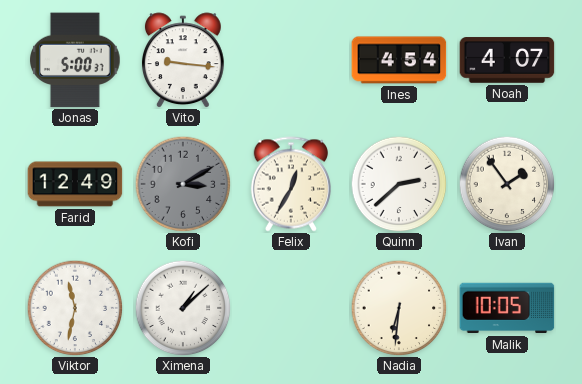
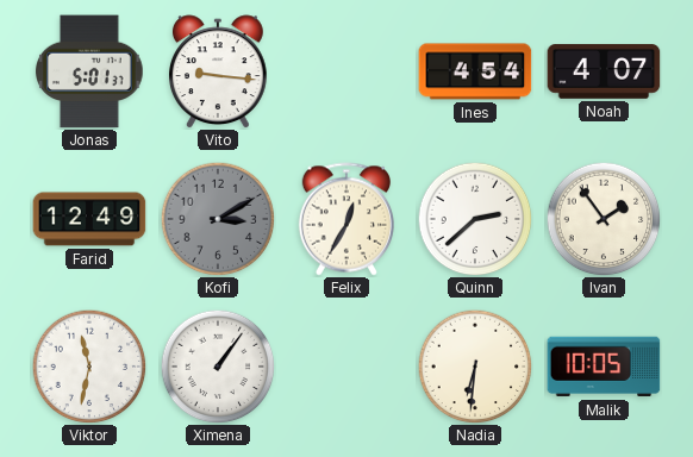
Jonas: 5:00 -> 5:01
Ximena: 1:08 -> 1:06
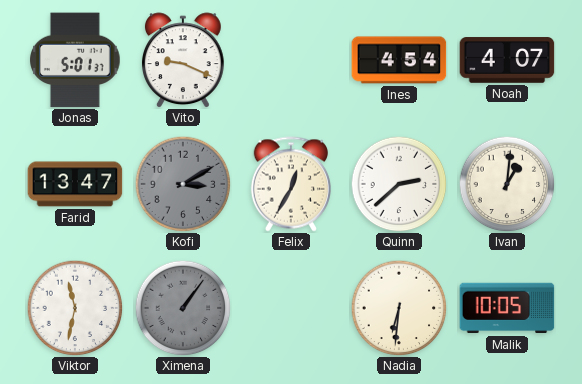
Vito: 9:16 -> 9:19
Farid: 12:49 -> 13:47
Ivan: 1:54 -> 1:01
Ximena dial: white -> grey
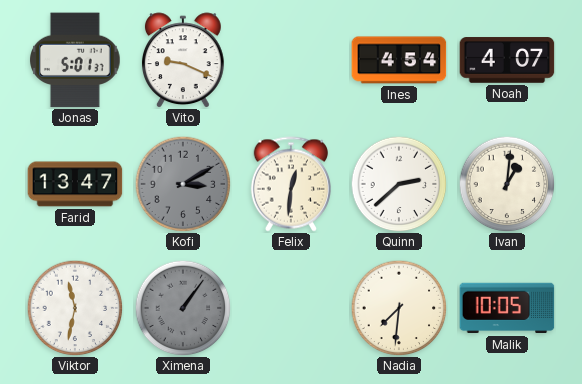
Felix: 12:35 -> 12:31
Nadia: 6:31 -> 7:31
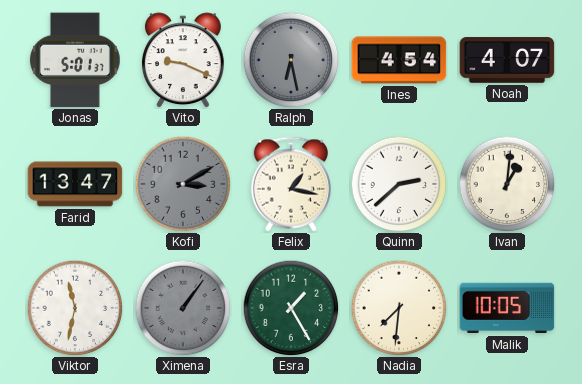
Ralph: none -> 6:28
Felix: 12:31 -> 1:17
Esra: none -> 1:25
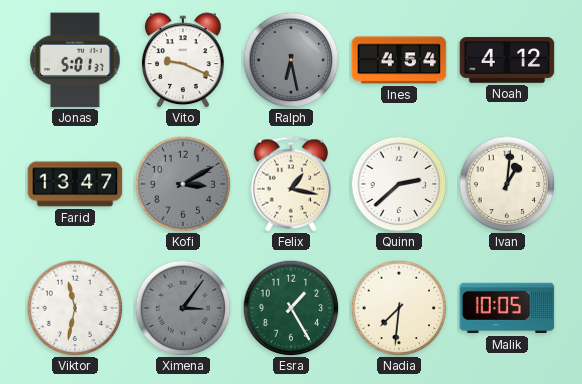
Noah: 4:07 -> 4:12
Ximena: 1:06 -> 3:06
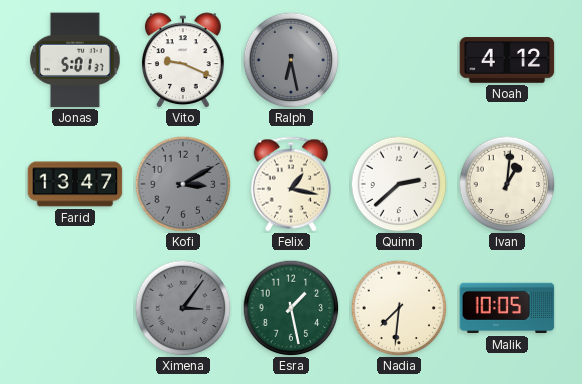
Ines: 4:54 -> none
Viktor: 11:32 -> none
Esra: 1:25 -> 1:28
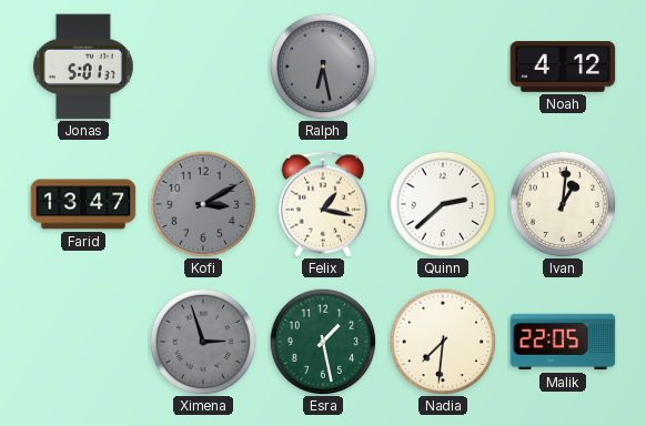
Vito: 9:19 -> none
Ximena: 3:06 -> 2:57
Malik: 10:05 -> 22:05
